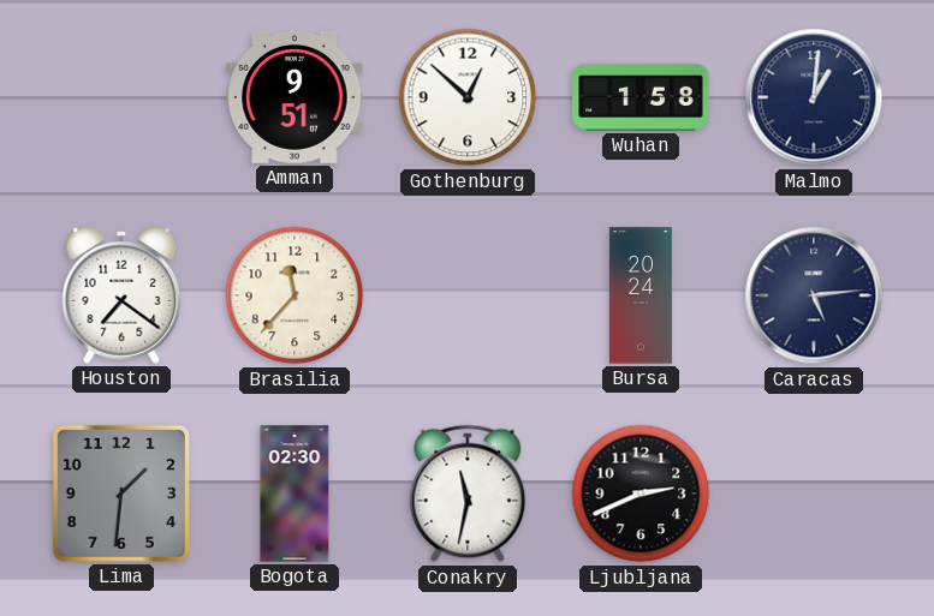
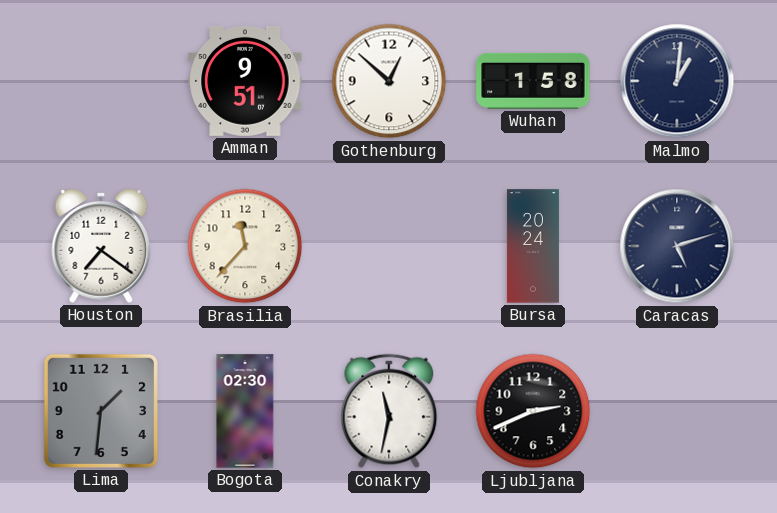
Caracas: 5:14 -> 5:12
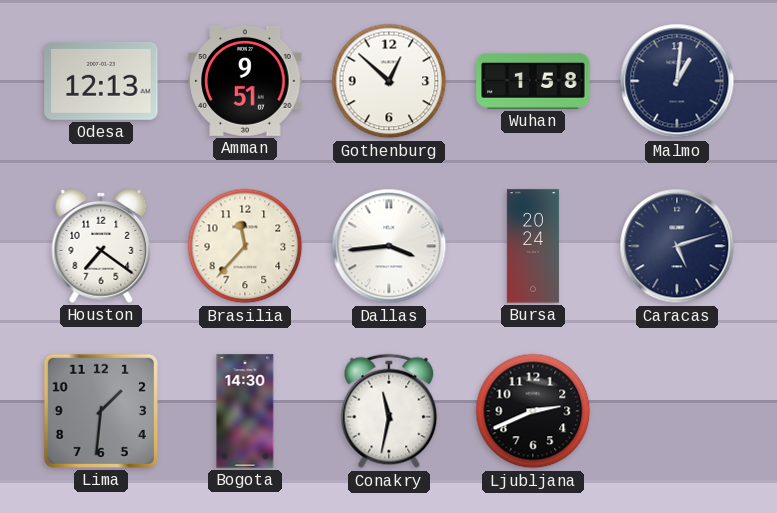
Odesa: none -> 12:13
Dallas: none -> 3:44
Bogota: 02:30 -> 14:30
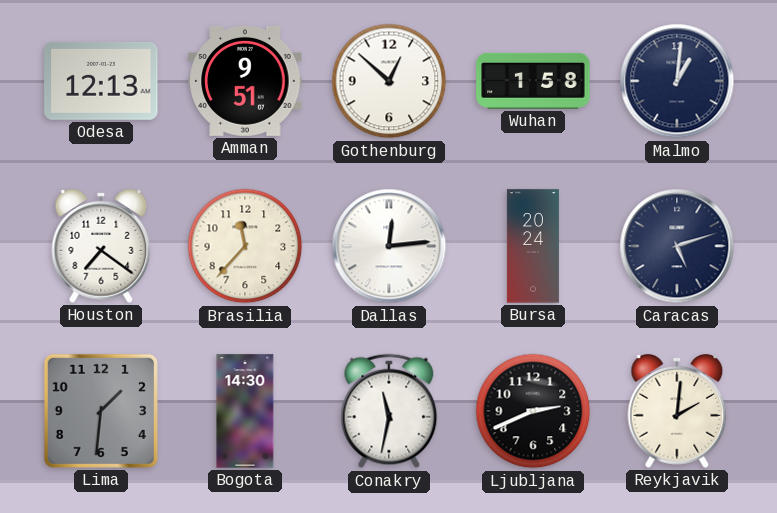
Dallas: 3:44 -> 12:14
Reykjavik: none -> 2:01
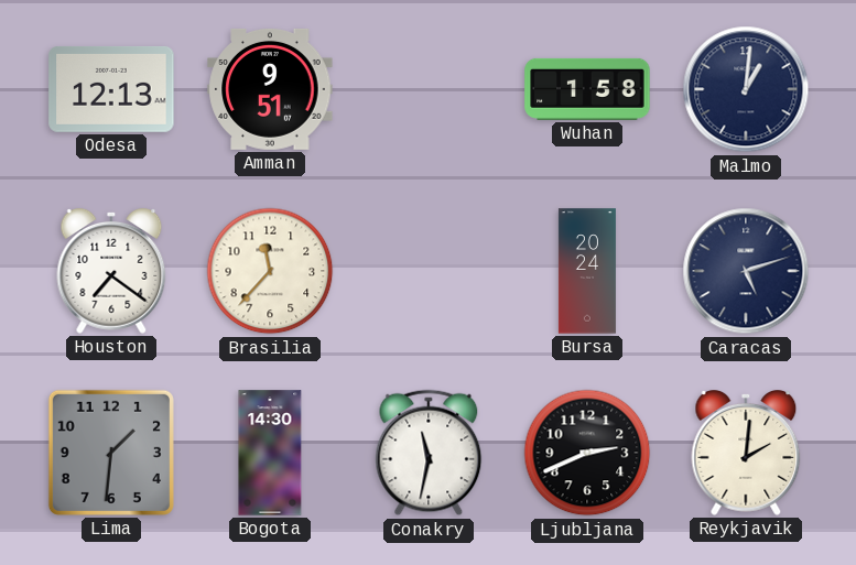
Gothenburg: 12:52 -> none
Dallas: 12:14 -> none
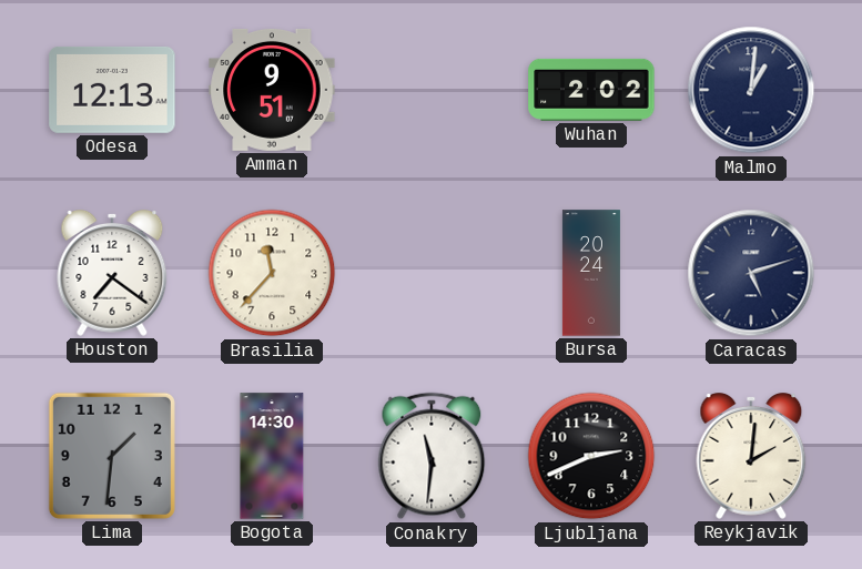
Wuhan: 1:58 -> 2:02
Conakry: 11:32 -> 11:31
